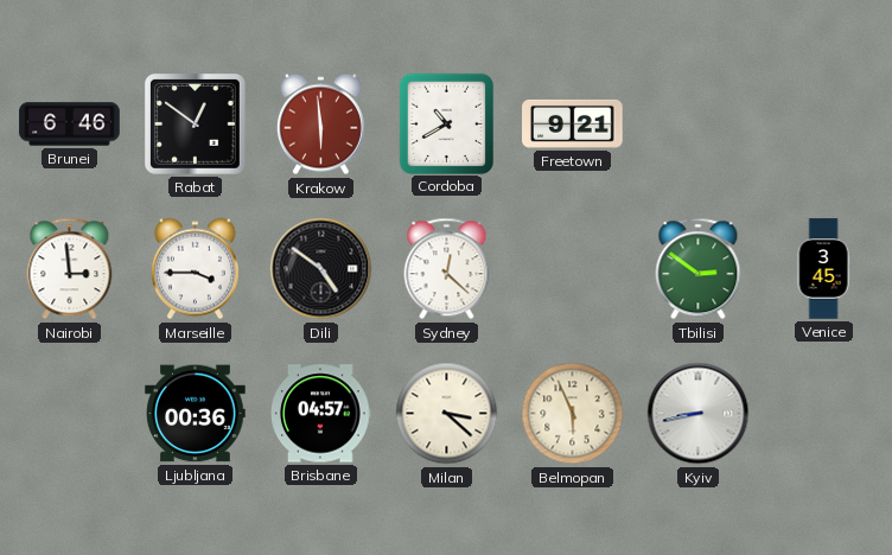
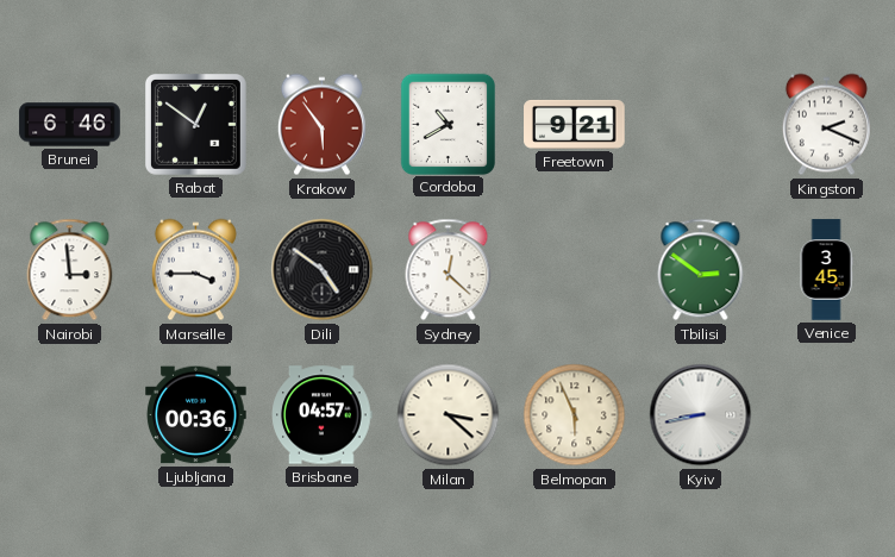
Krakow: 5:59 -> 5:54
Kingston: none -> 2:19
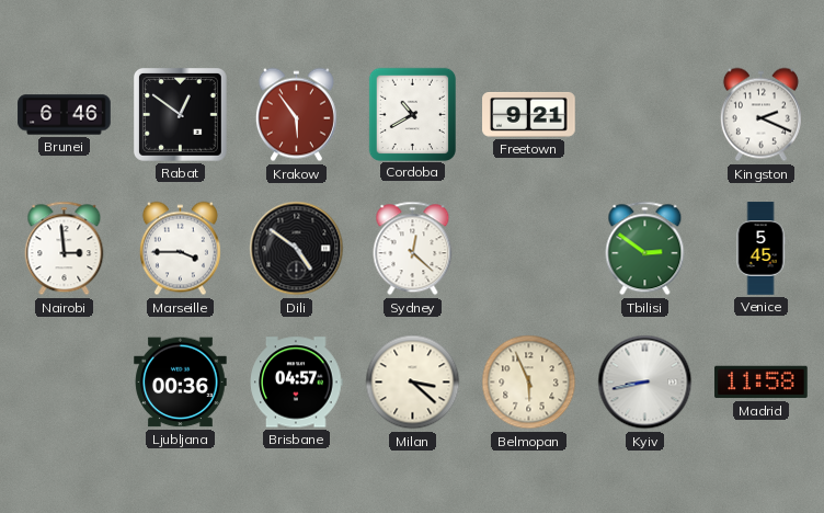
Venice: 3:45 -> 5:45
Madrid: none -> 11:58
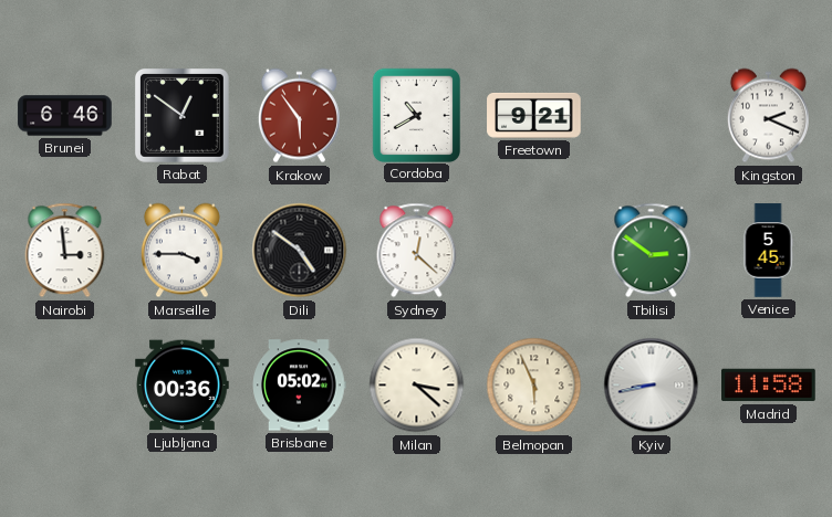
Brisbane: 04:57 -> 05:02
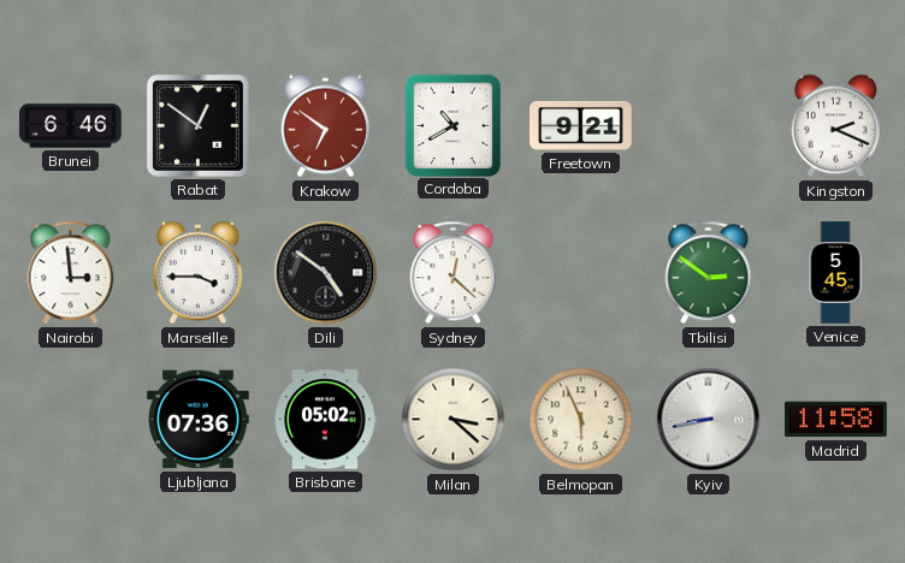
Krakow: 5:54 -> 6:51
Ljubljana: 00:36 -> 07:36
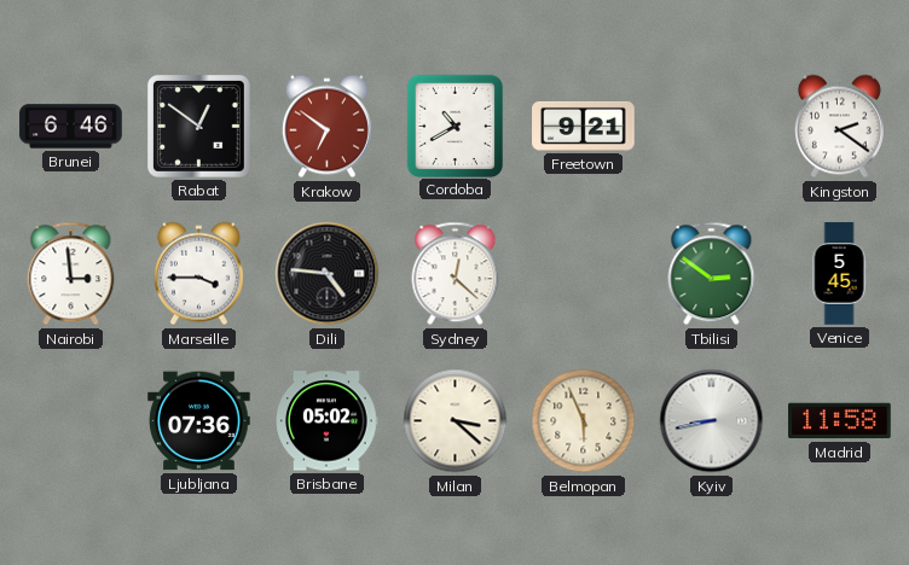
Kingston: 2:19 -> 2:21
Dili: 4:51 -> 4:46
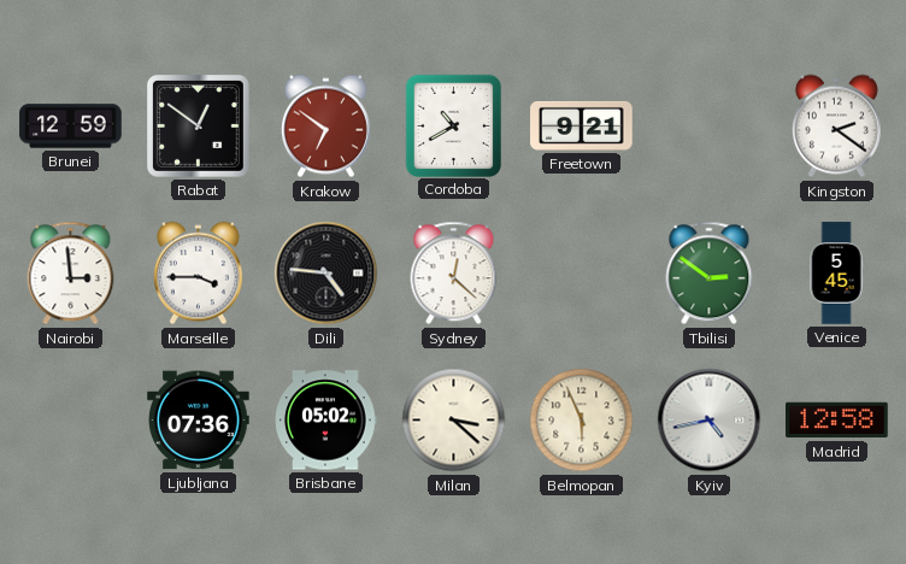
Brunei: 6:46 -> 12:59
Kyiv: 8:43 -> 4:43
Madrid: 11:58 -> 12:58
